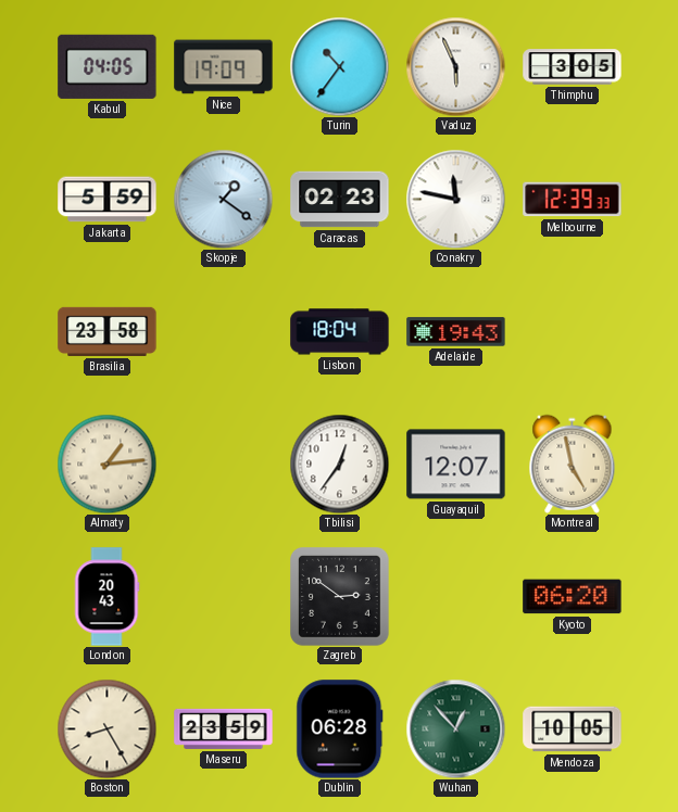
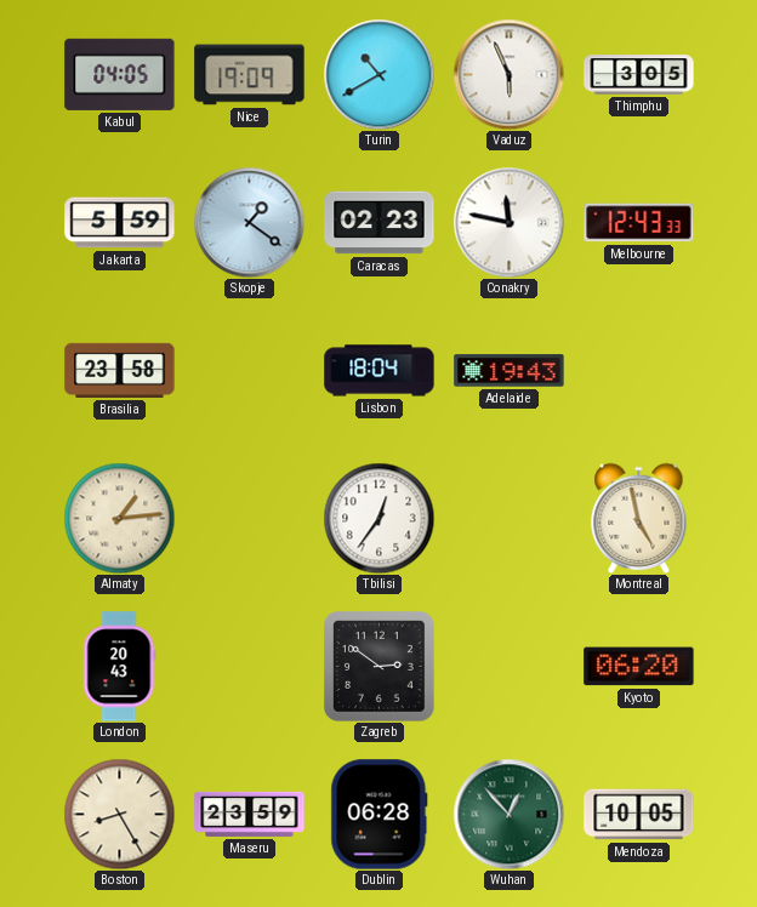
Turin: 10:36 -> 10:40
Melbourne: 12:39 -> 12:43
Guayaquil: 12:07 -> none
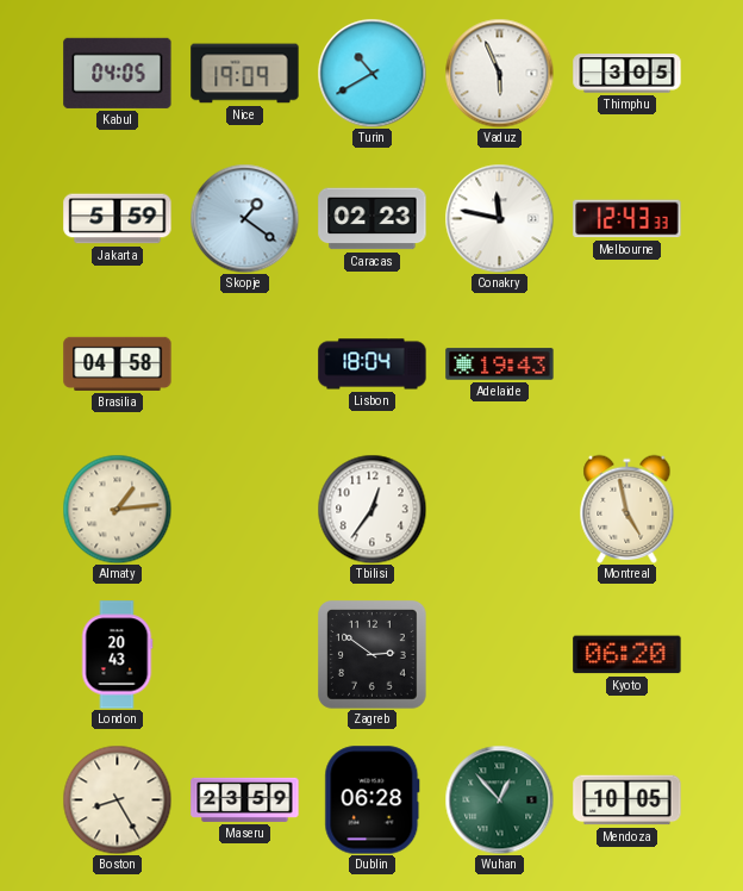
Brasilia: 23:58 -> 04:58
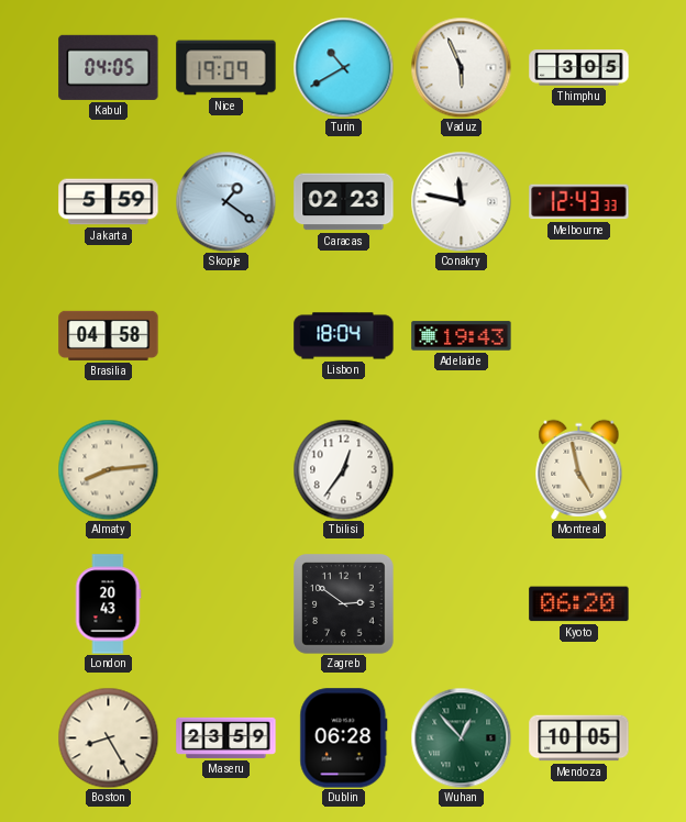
Almaty: 1:14 -> 8:14
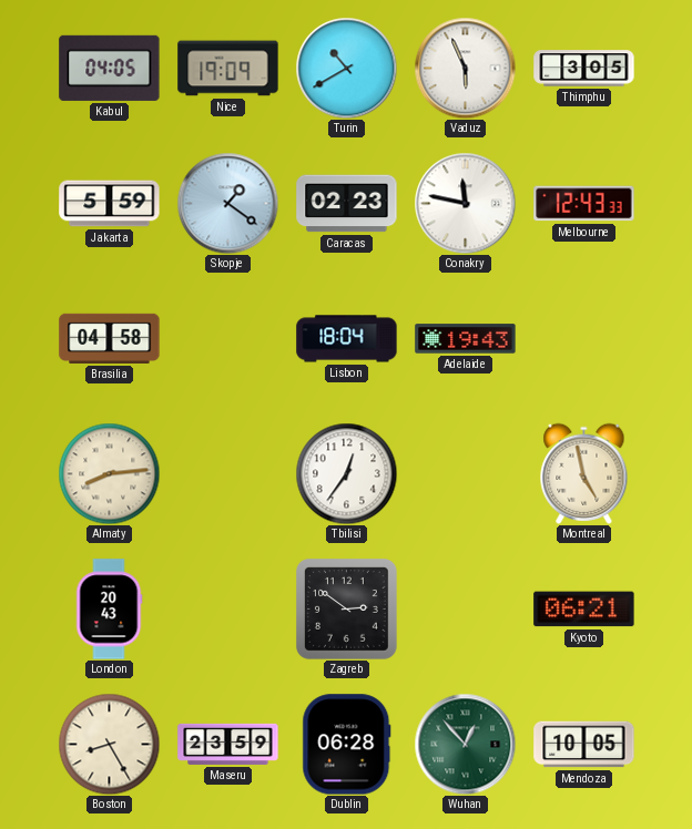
Kyoto: 06:20 -> 06:21
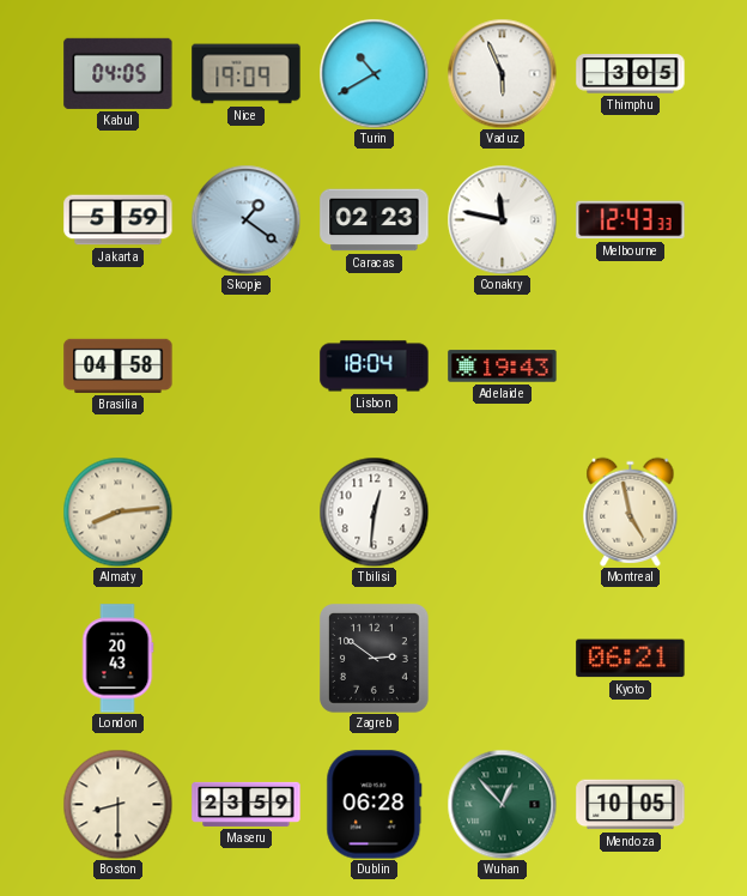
Tbilisi: 12:36 -> 12:31
Boston: 8:25 -> 8:30
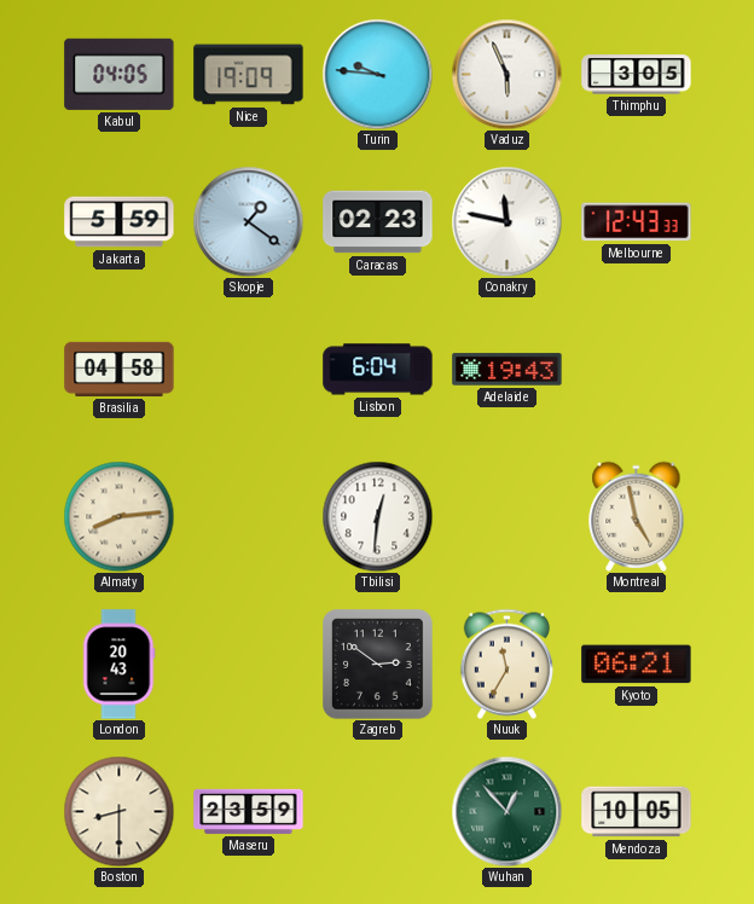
Turin: 10:40 -> 9:46
Lisbon: 18:04 -> 6:04
Nuuk: none -> 11:35
Dublin: 06:28 -> none
